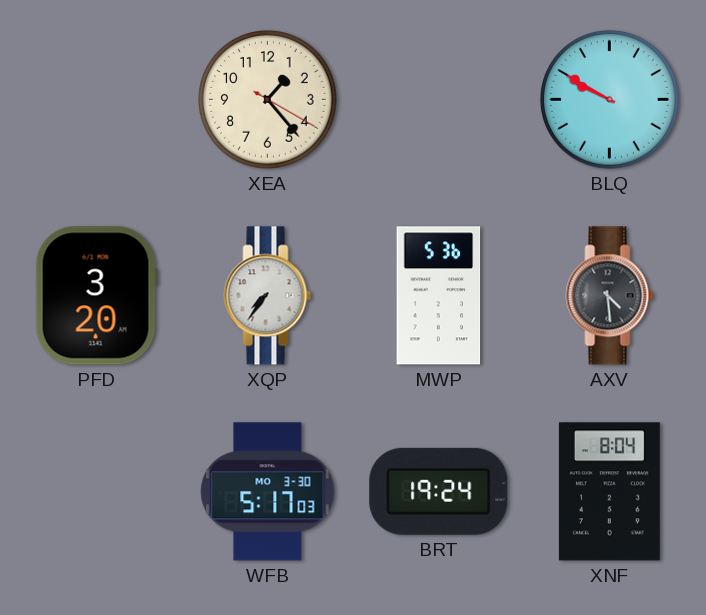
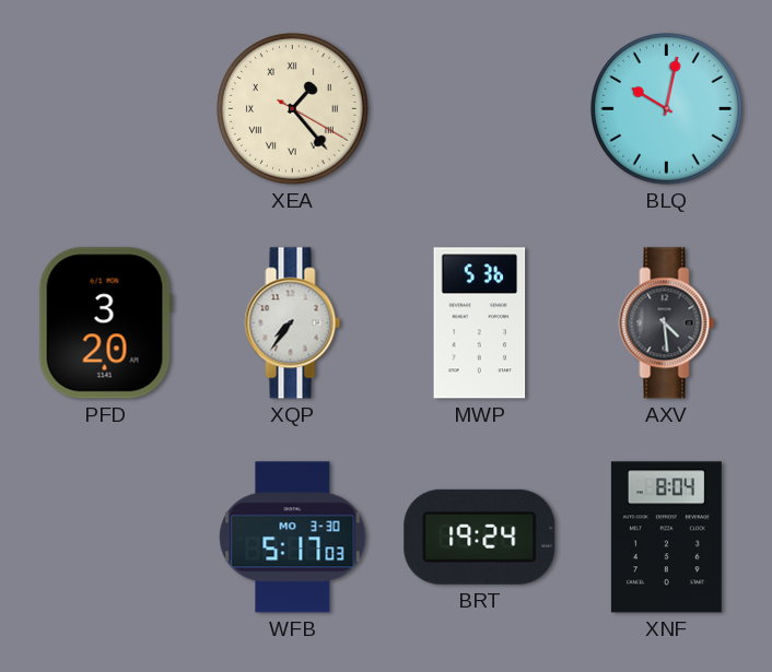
XEA numerals: Arabic -> Roman
BLQ: 9:50 -> 10:02
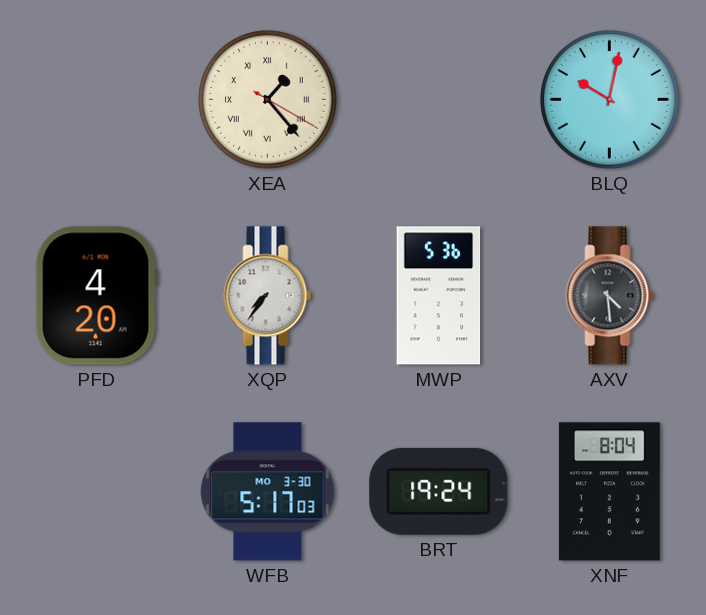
PFD: 3:20 -> 4:20
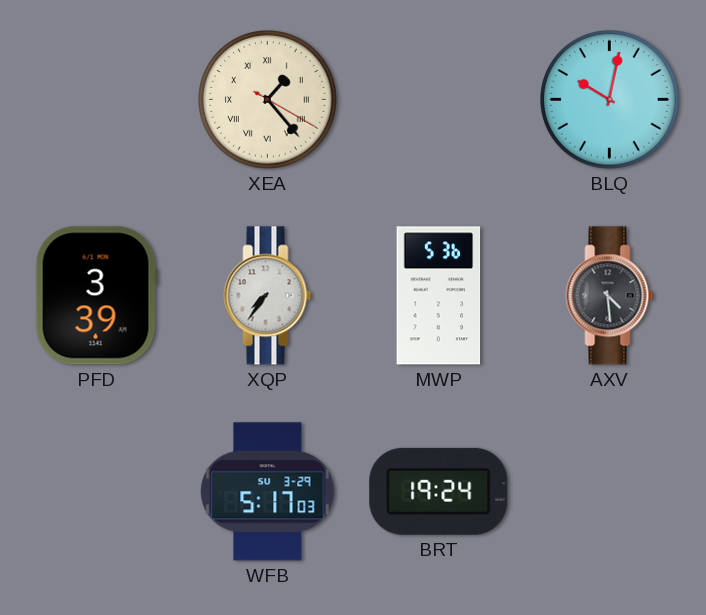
PFD: 4:20 -> 3:39
WFB date: MO 3-30 -> SU 3-29
XNF: 8:04 -> none
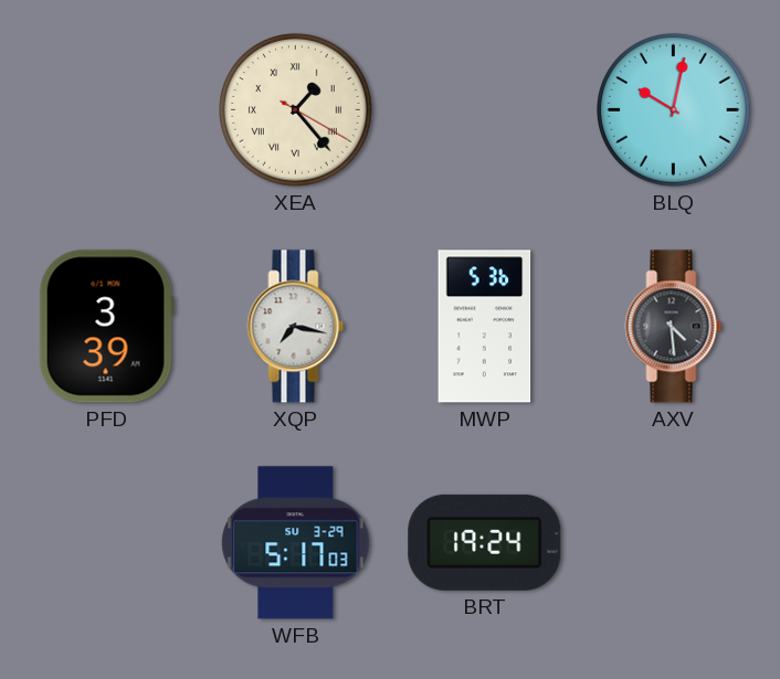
XQP: 7:36 -> 7:17
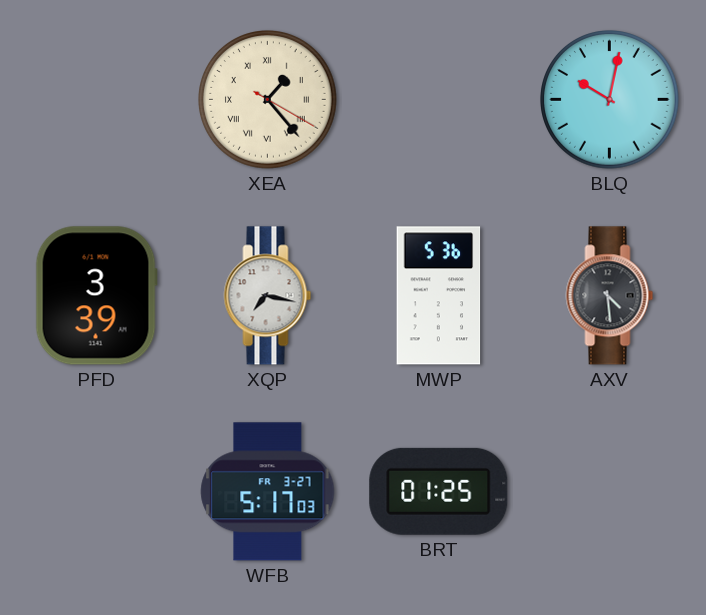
WFB date: SU 3-29 -> FR 3-27
BRT: 19:24 -> 01:25
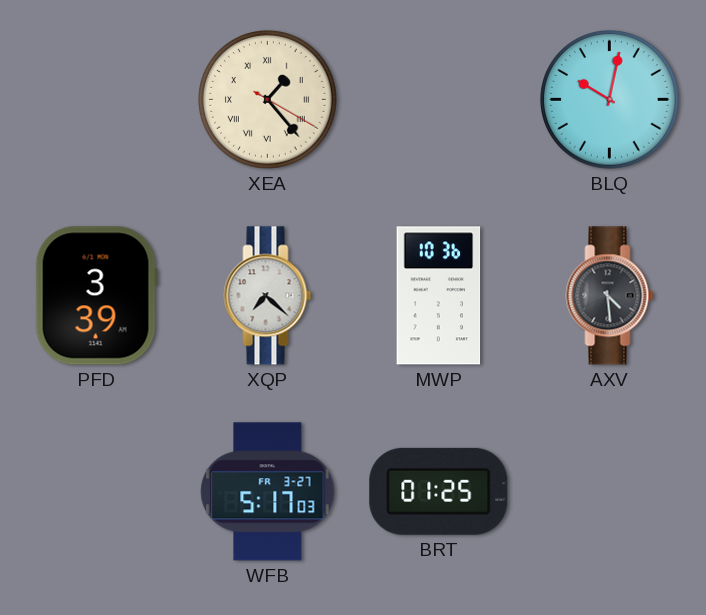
XQP: 7:17 -> 7:22
MWP: 5:36 -> 10:36
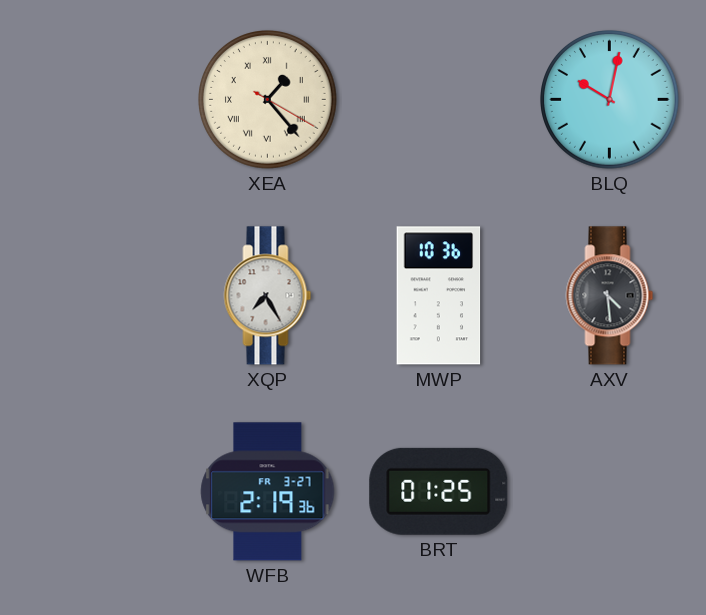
PFD: 3:39 -> none
XQP: 7:22 -> 7:25
WFB: 5:17 -> 2:19
